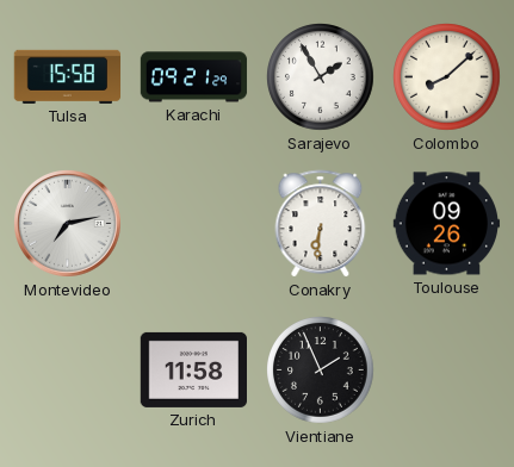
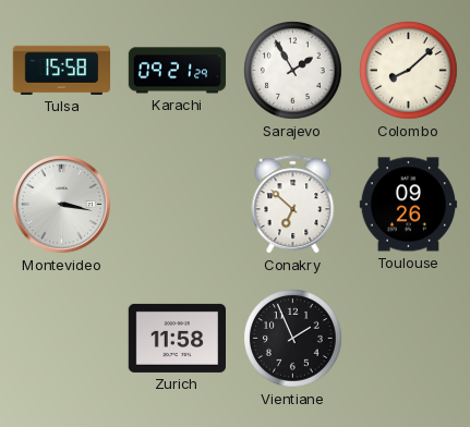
Montevideo: 7:13 -> 3:17
Conakry: 6:31 -> 6:52
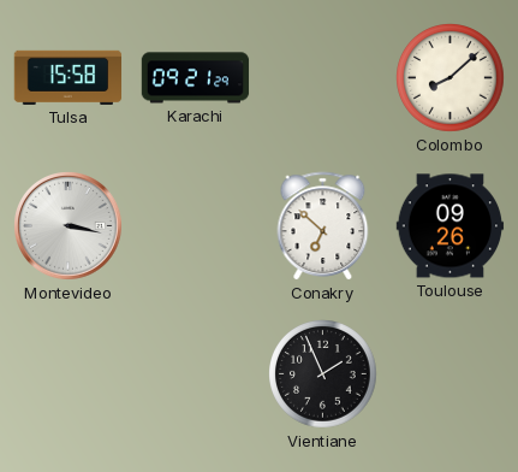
Sarajevo: 1:55 -> none
Zurich: 11:58 -> none
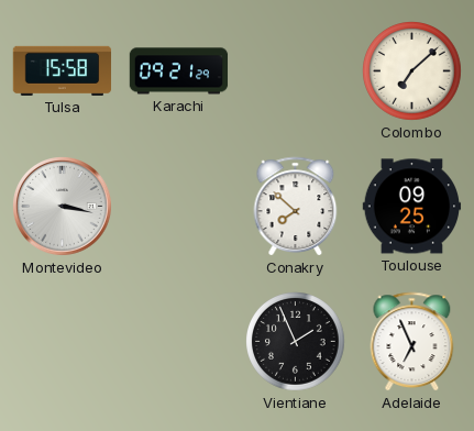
Colombo: 8:08 -> 7:08
Conakry: 6:52 -> 7:52
Toulouse: 09:26 -> 09:25
Adelaide: none -> 6:56
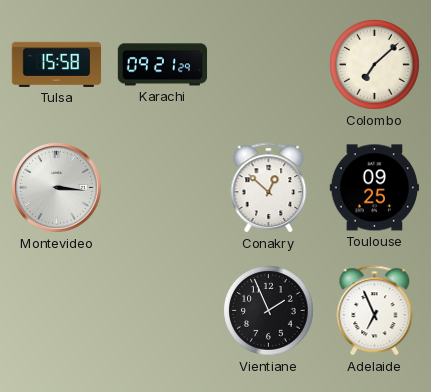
Montevideo: 3:17 -> 3:16
Conakry: 7:52 -> 12:52
